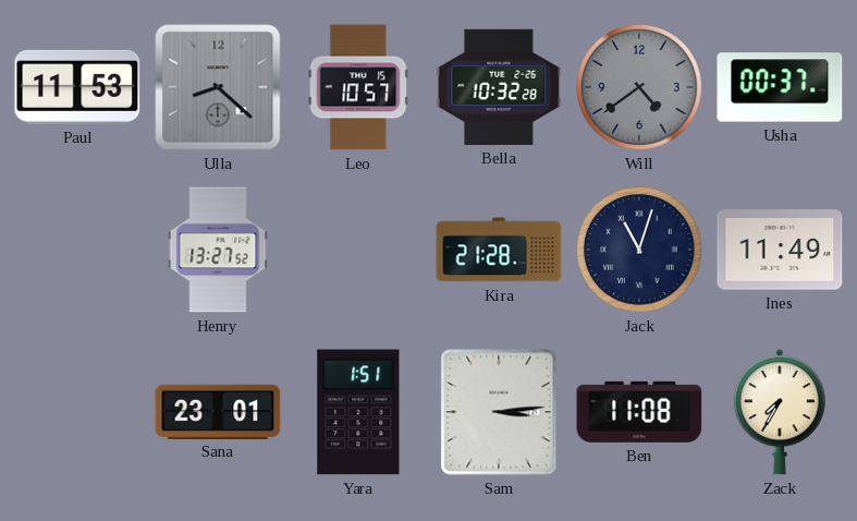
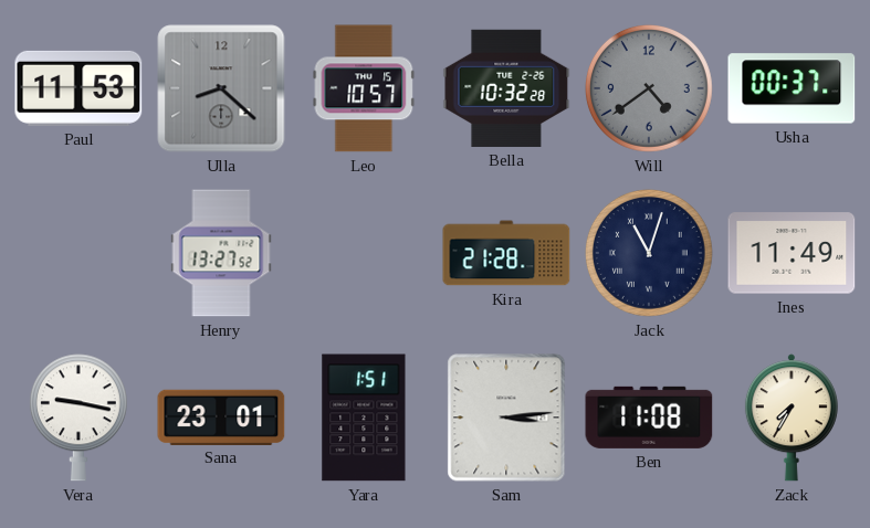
Vera: none -> 9:17
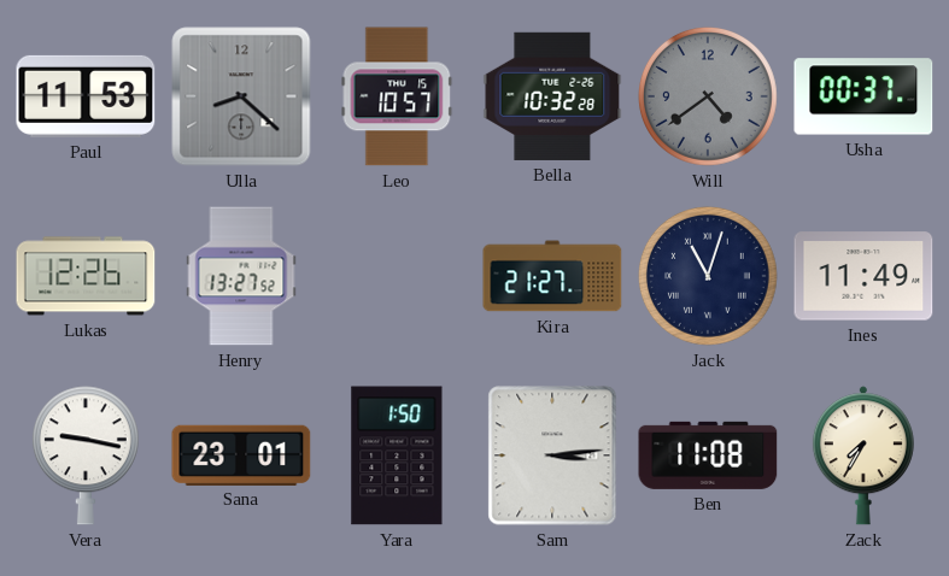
Lukas: none -> 12:26
Kira: 21:28 -> 21:27
Yara: 1:51 -> 1:50
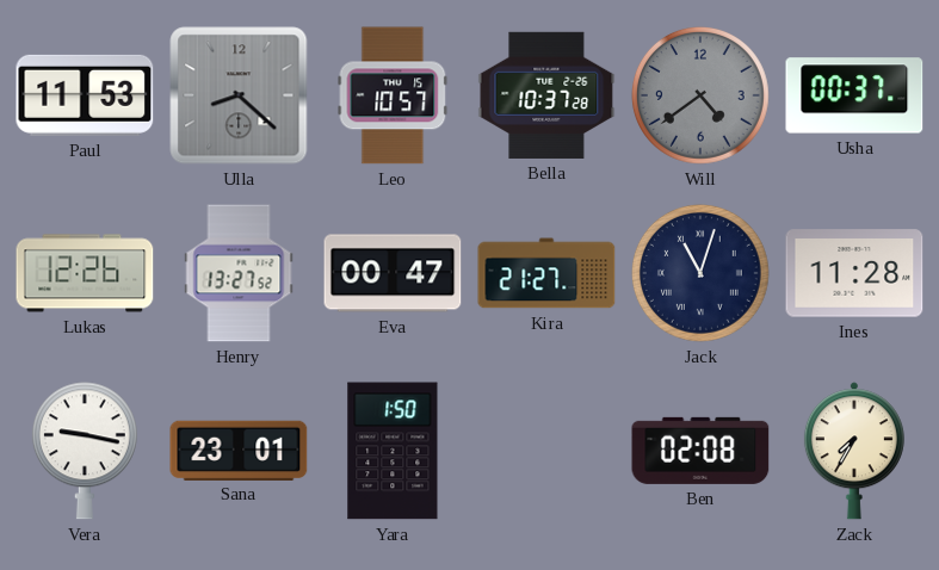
Bella: 10:32 -> 10:37
Eva: none -> 00:47
Ines: 11:49 -> 11:28
Sam: 3:14 -> none
Ben: 11:08 -> 02:08
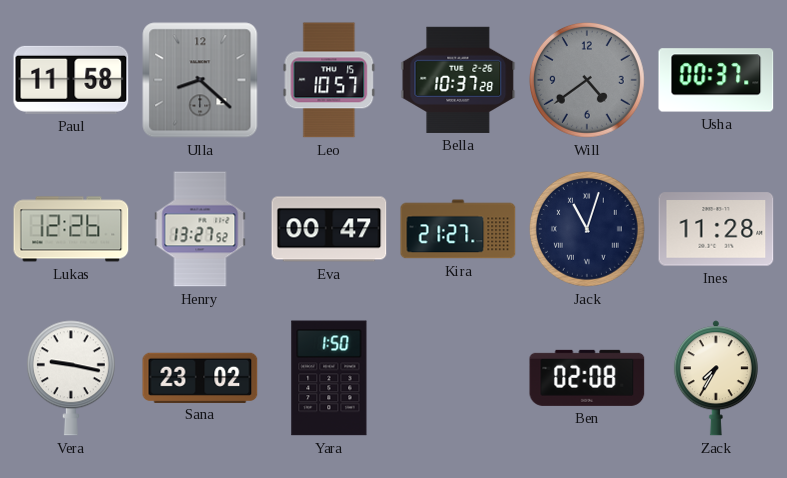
Paul: 11:53 -> 11:58
Sana: 23:01 -> 23:02
